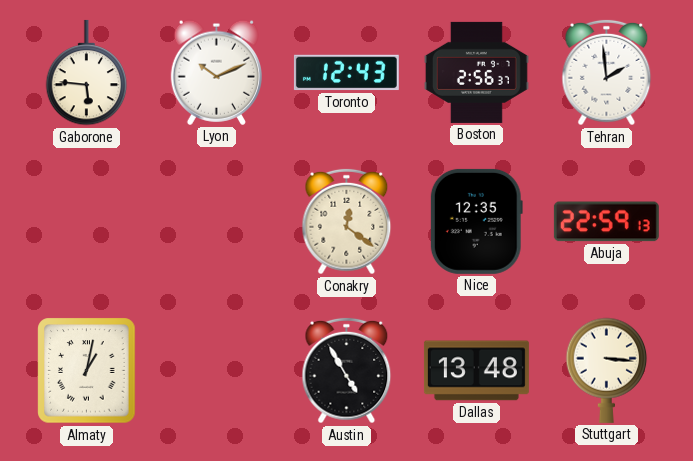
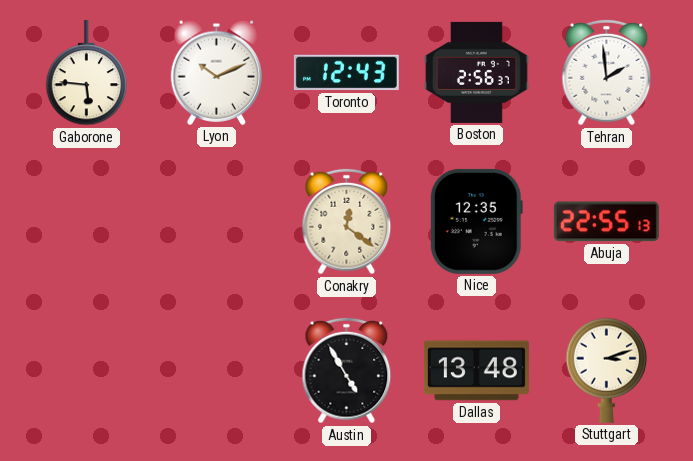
Abuja: 22:59 -> 22:55
Almaty: 1:02 -> none
Stuttgart: 3:16 -> 3:12
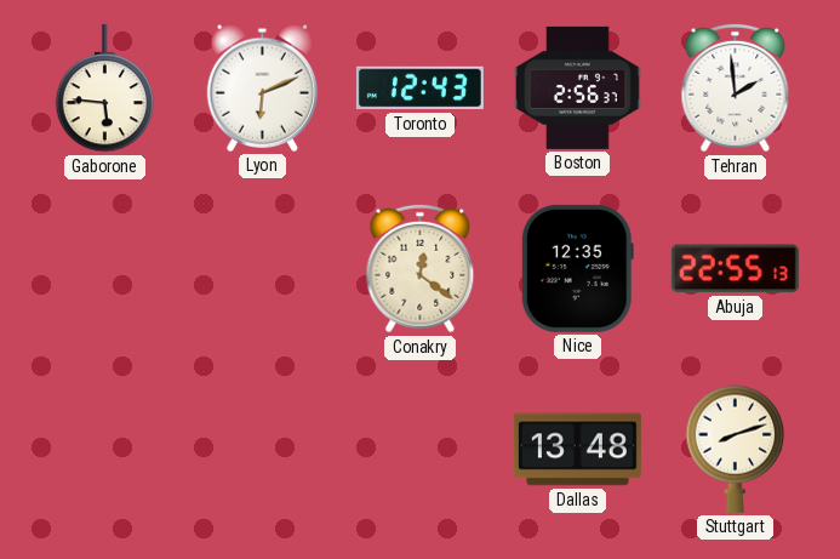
Lyon: 10:11 -> 6:11
Austin: 4:55 -> none
Stuttgart: 3:12 -> 8:12
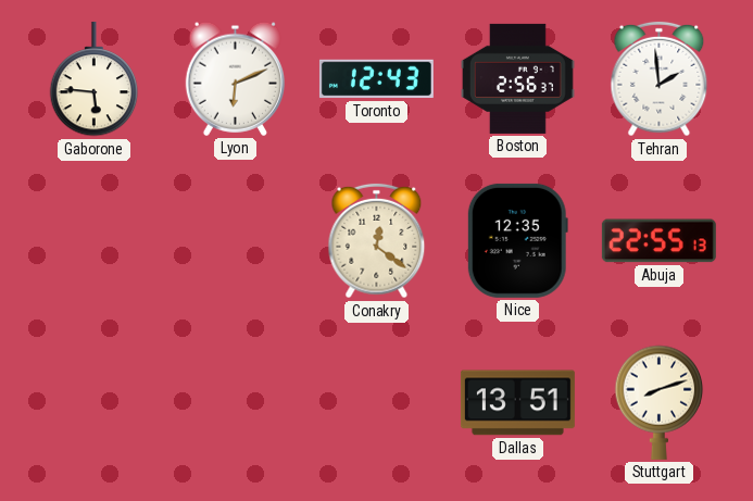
Dallas: 13:48 -> 13:51
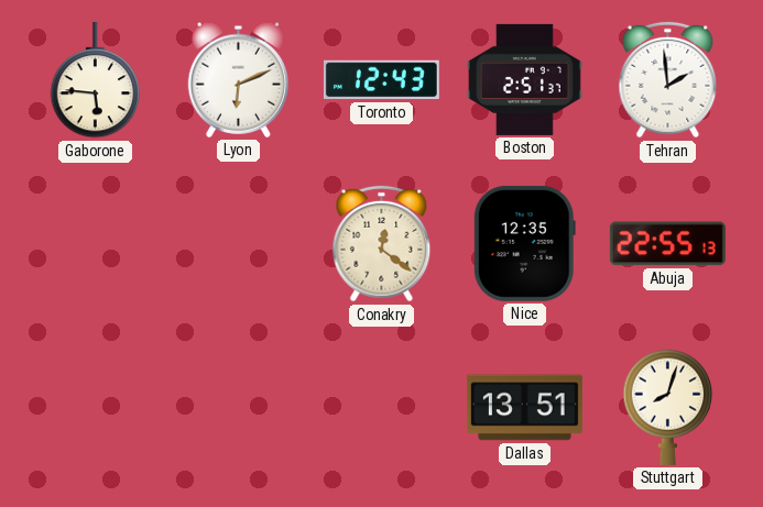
Boston: 2:56 -> 2:51
Stuttgart: 8:12 -> 8:03
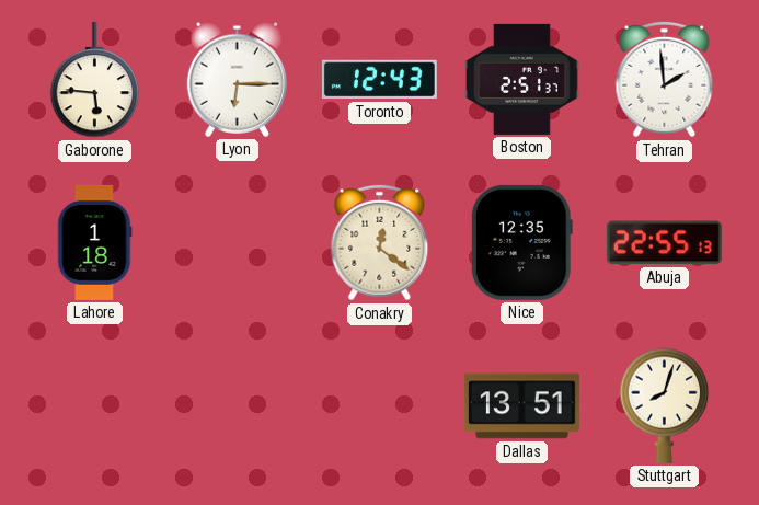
Lyon: 6:11 -> 6:15
Lahore: none -> 1:18
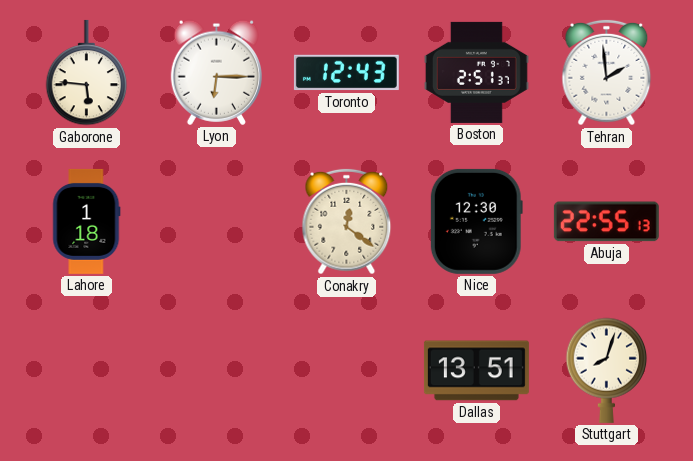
Nice: 12:35 -> 12:30
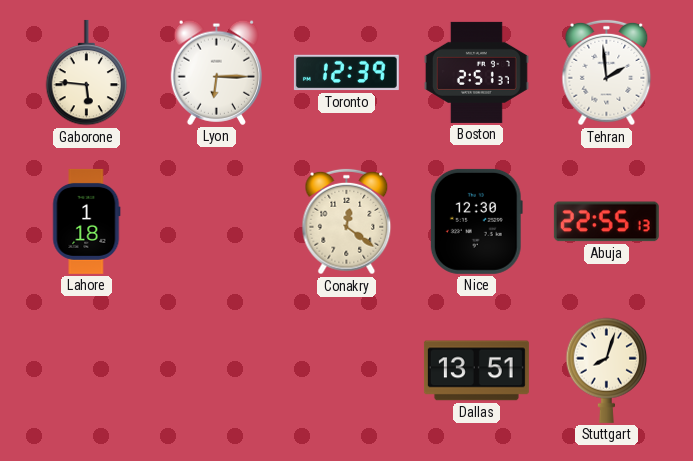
Toronto: 12:43 -> 12:39
